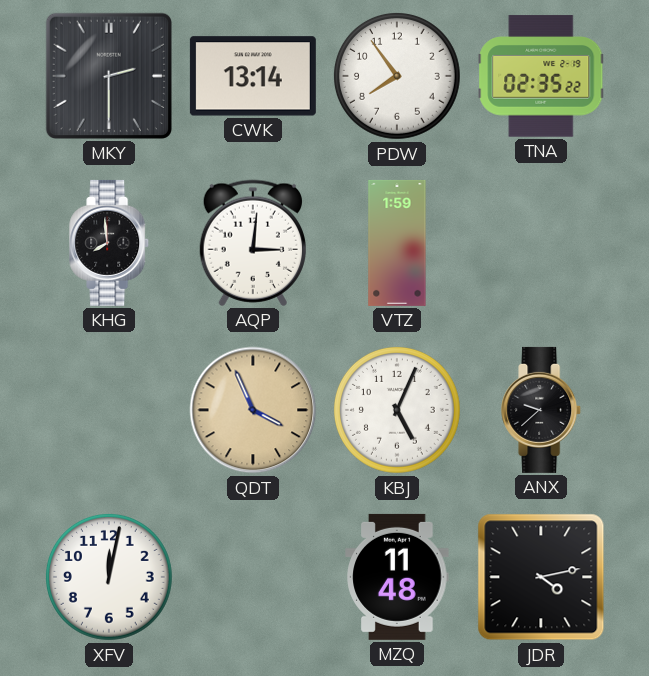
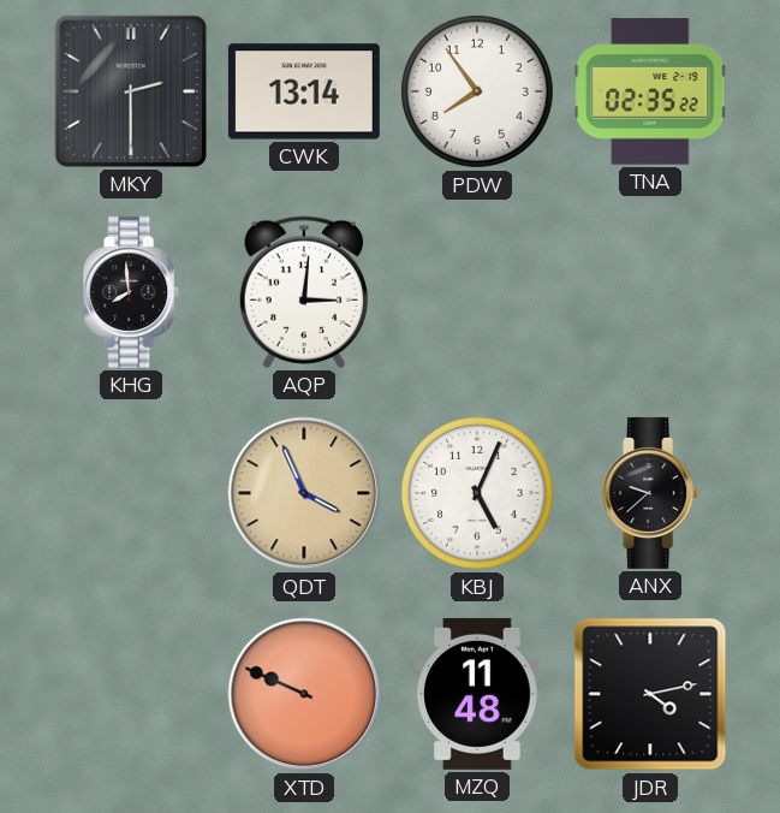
VTZ: 1:59 -> none
XFV: 12:02 -> none
XTD: none -> 9:49
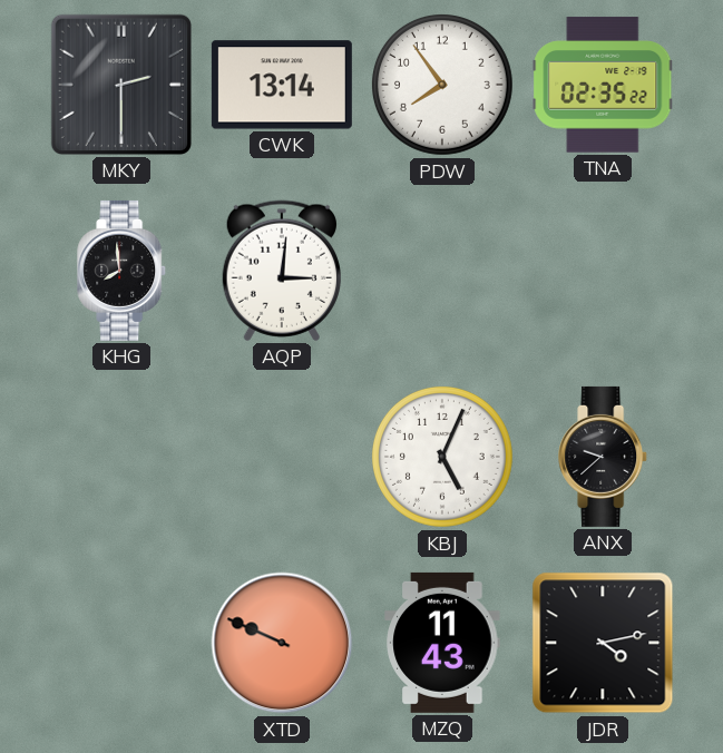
QDT: 3:56 -> none
MZQ: 11:48 -> 11:43
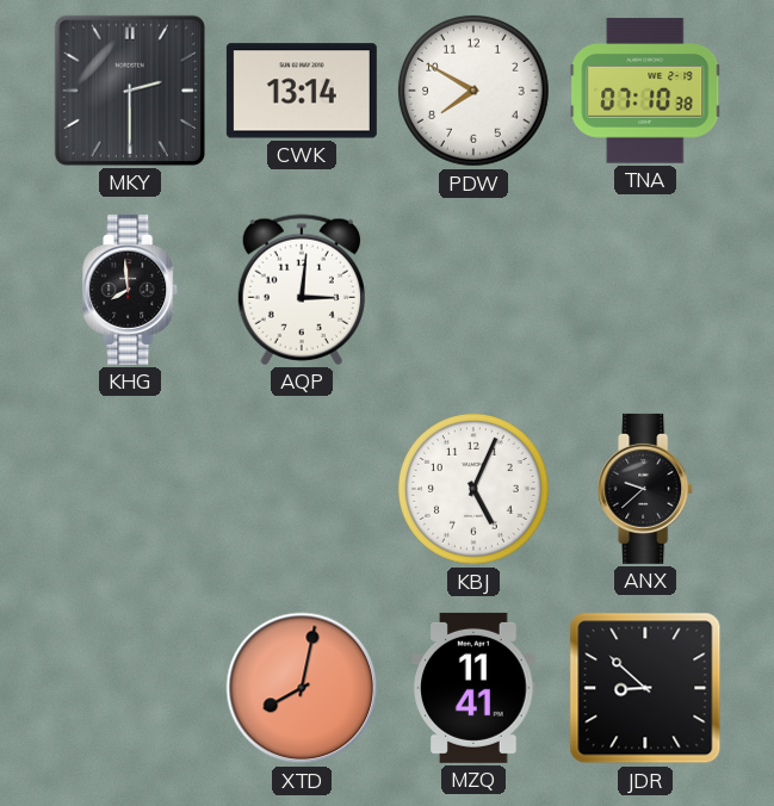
PDW: 7:54 -> 7:50
TNA: 02:35 -> 07:10
XTD: 9:49 -> 8:02
MZQ: 11:43 -> 11:41
JDR: 4:13 -> 8:52
